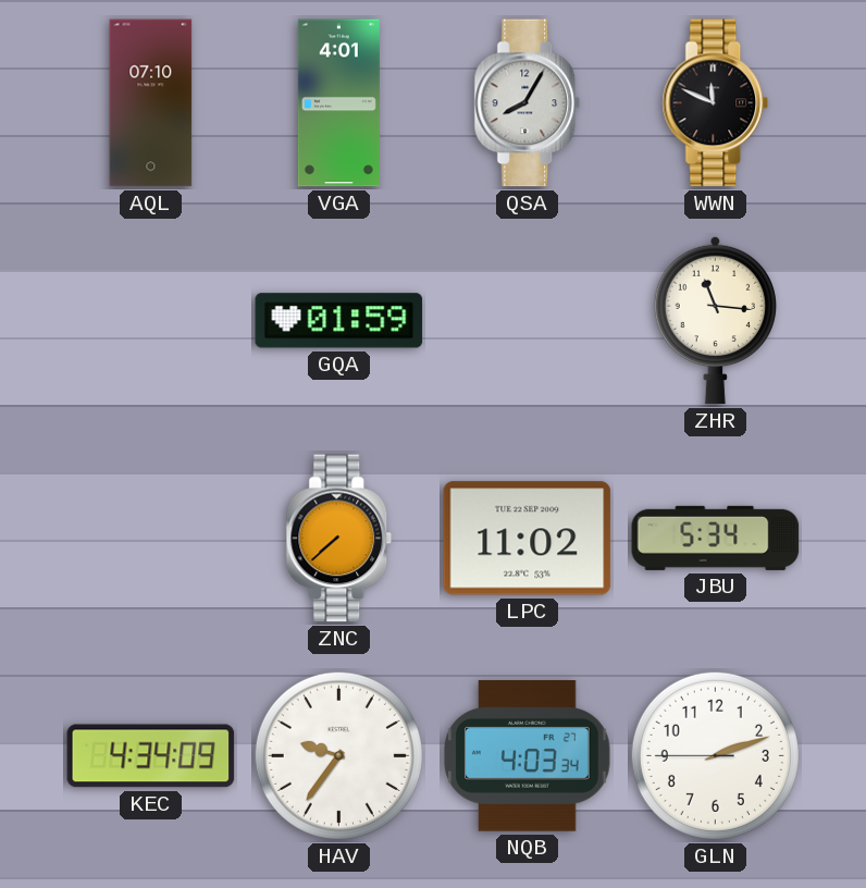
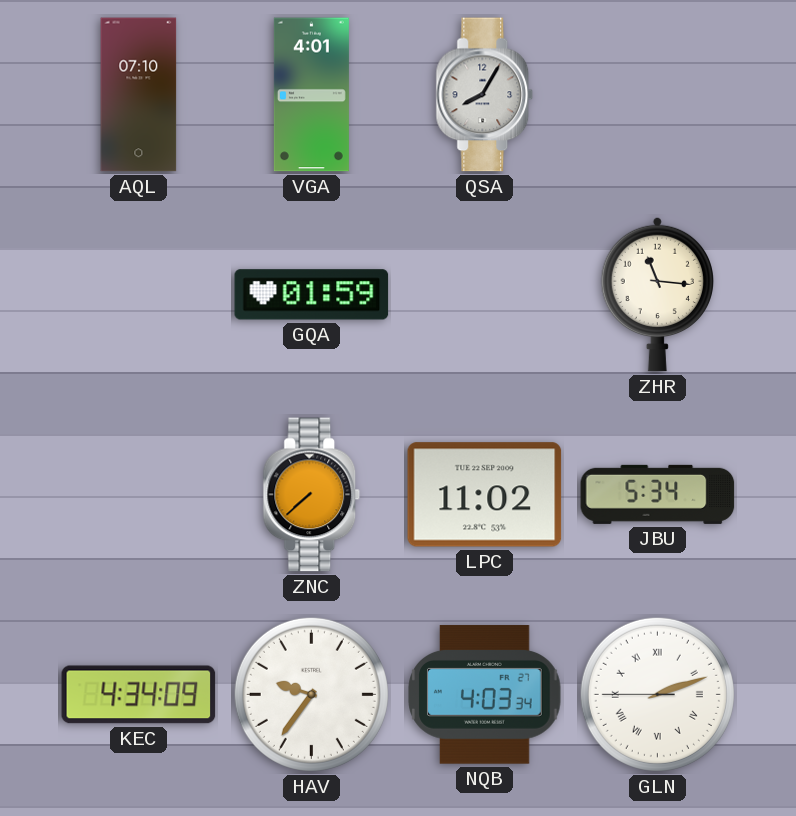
WWN: 11:49 -> none
GLN numerals: Arabic -> Roman
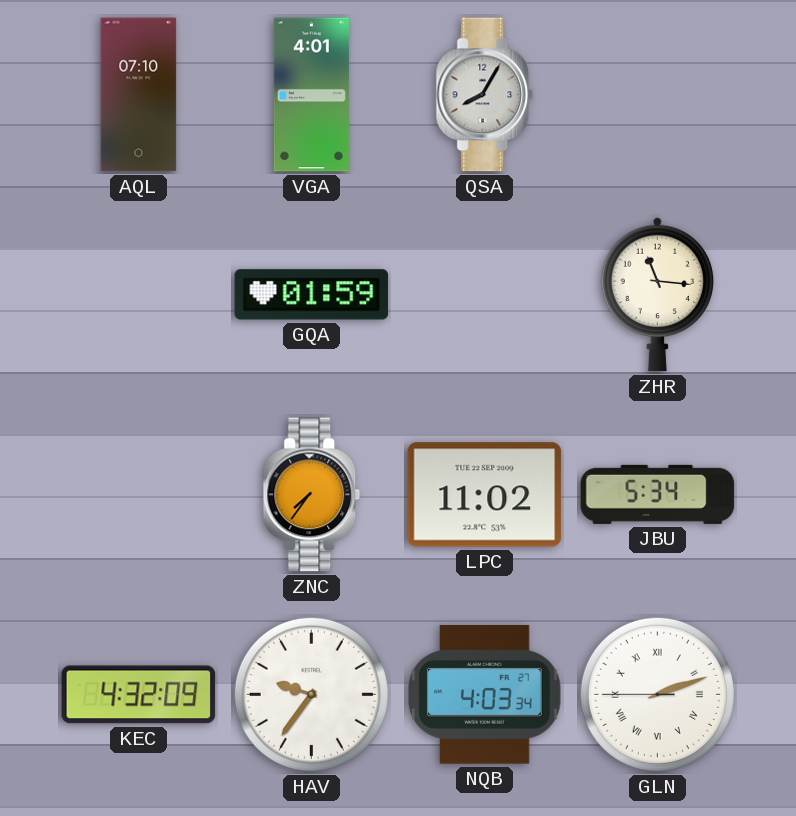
ZNC: 7:38 -> 7:36
KEC: 4:34 -> 4:32
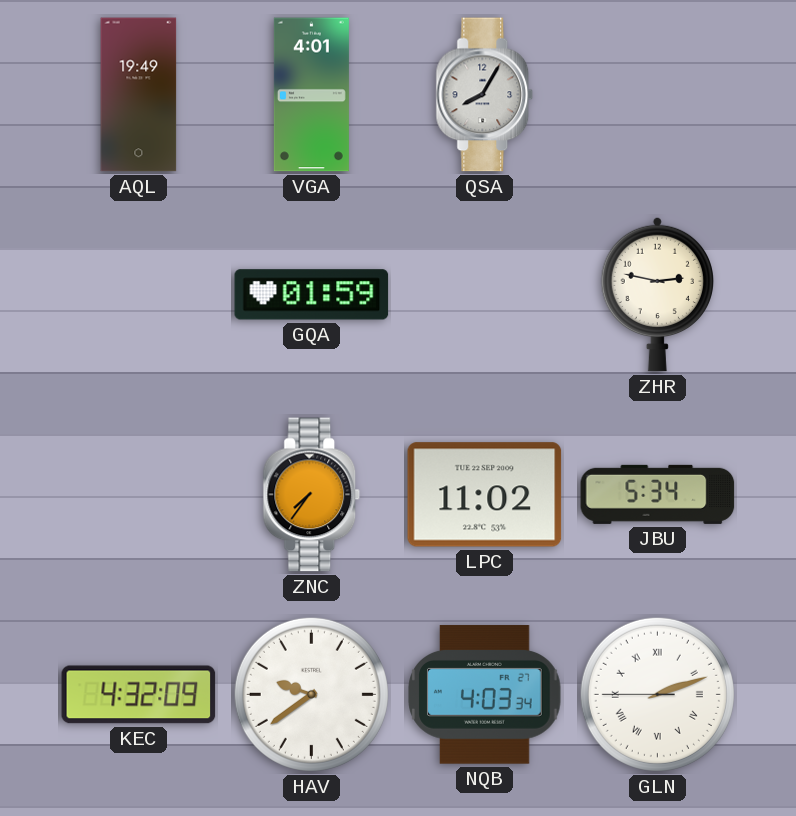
AQL: 07:10 -> 19:49
ZHR: 11:16 -> 2:47
HAV: 9:36 -> 9:39
